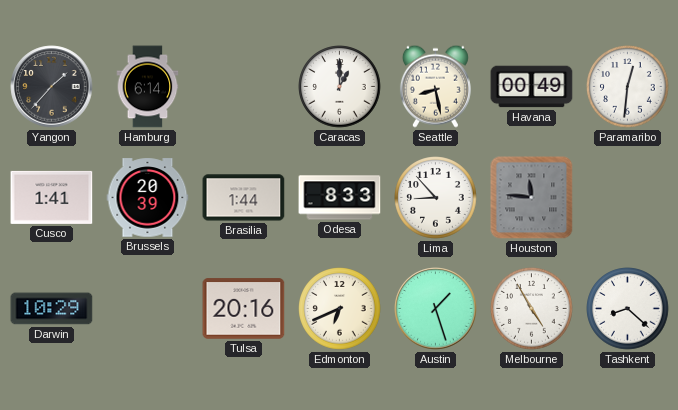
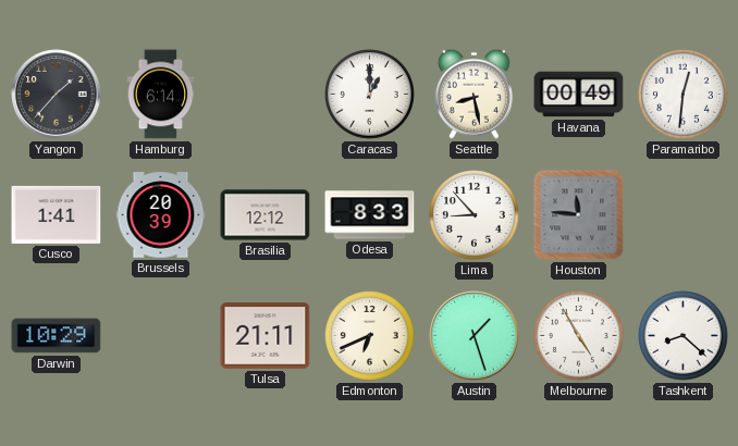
Brasilia: 1:44 -> 12:12
Tulsa: 20:16 -> 21:11
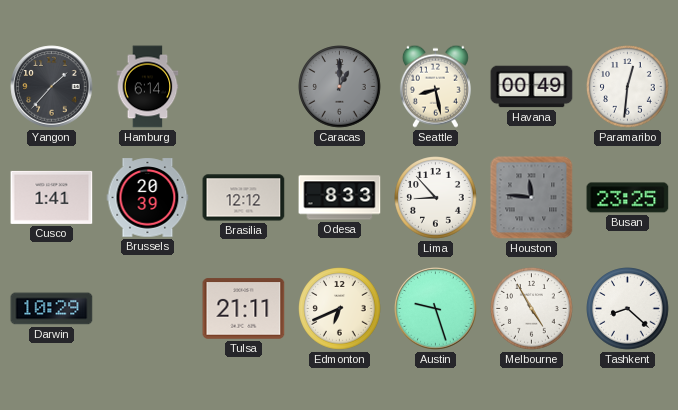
Caracas dial: white -> grey
Busan: none -> 23:25
Austin: 1:27 -> 9:27
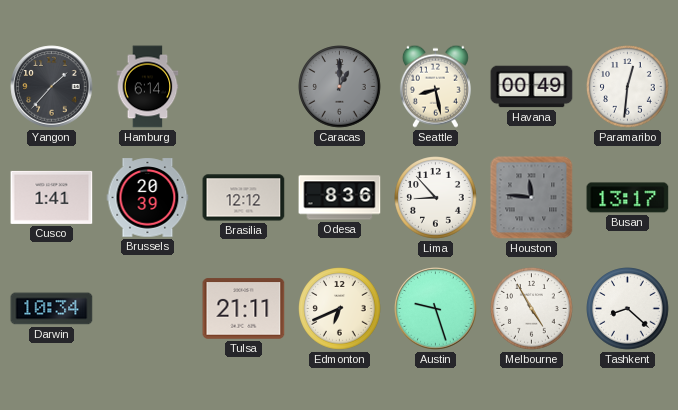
Odesa: 8:33 -> 8:36
Busan: 23:25 -> 13:17
Darwin: 10:29 -> 10:34
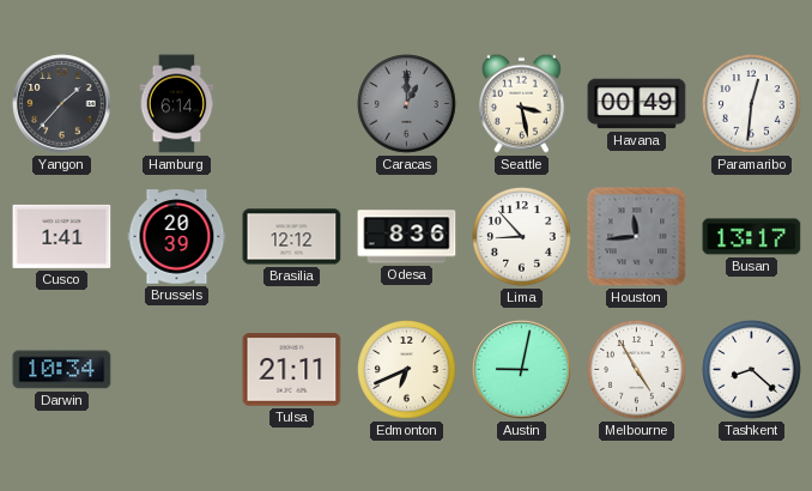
Seattle: 8:28 -> 3:28
Houston: 11:46 -> 11:44
Austin: 9:27 -> 9:02
